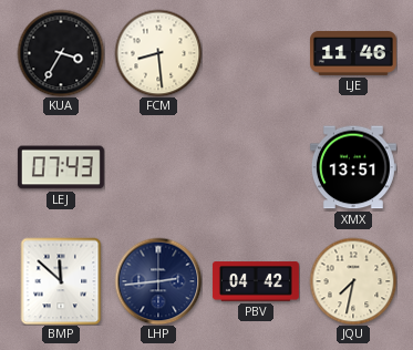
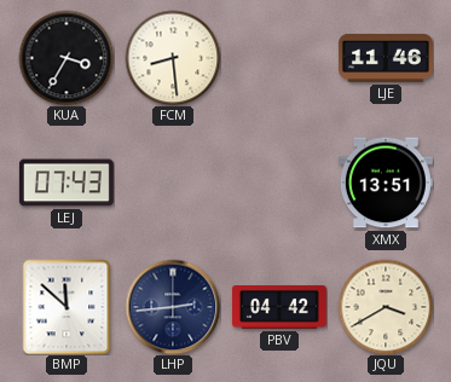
JQU: 7:32 -> 3:40
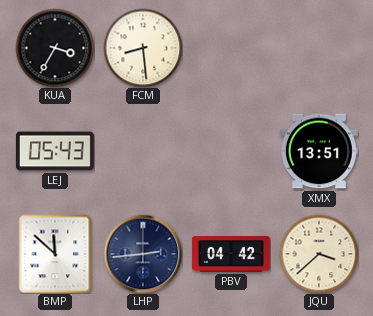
LJE: 11:46 -> none
LEJ: 07:43 -> 05:43
JQU: 3:40 -> 3:38
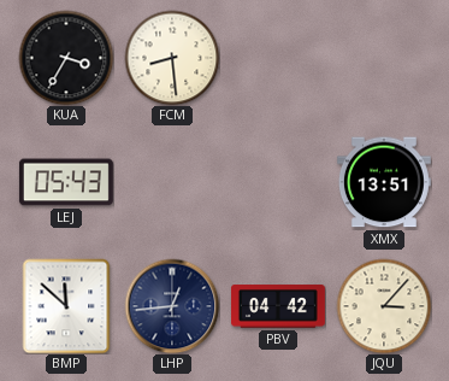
LHP: 2:44 -> 12:44
JQU: 3:38 -> 3:07
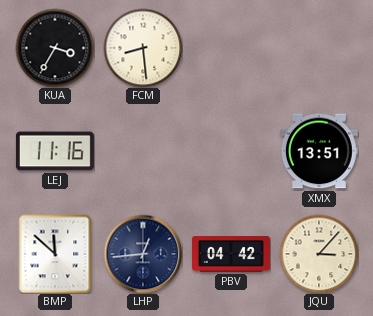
LEJ: 05:43 -> 11:16
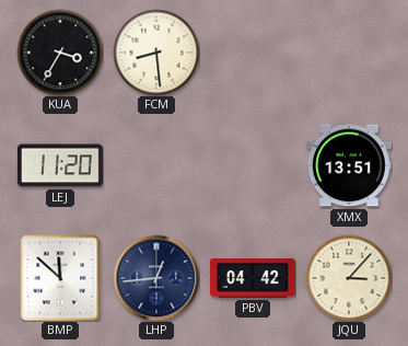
LEJ: 11:16 -> 11:20
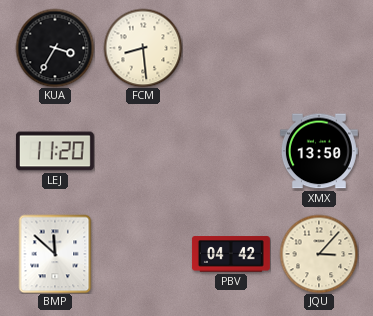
XMX: 13:51 -> 13:50
LHP: 12:44 -> none
